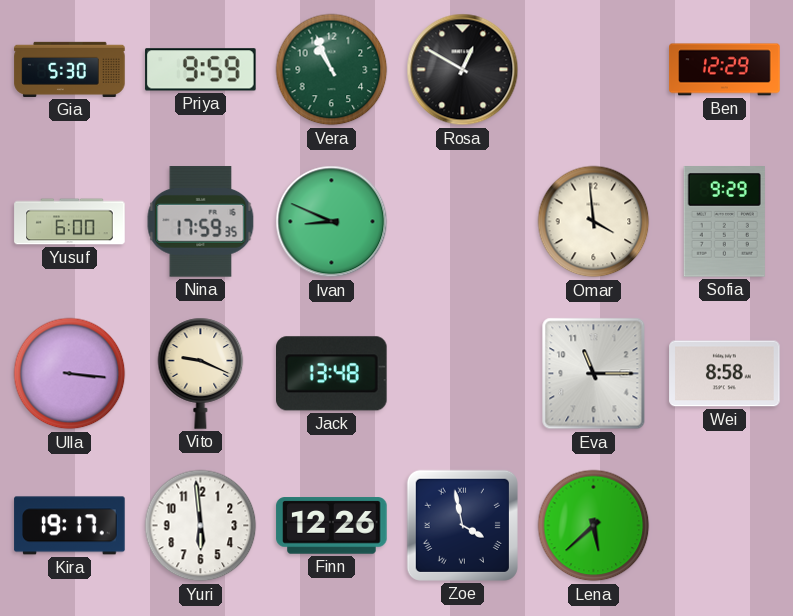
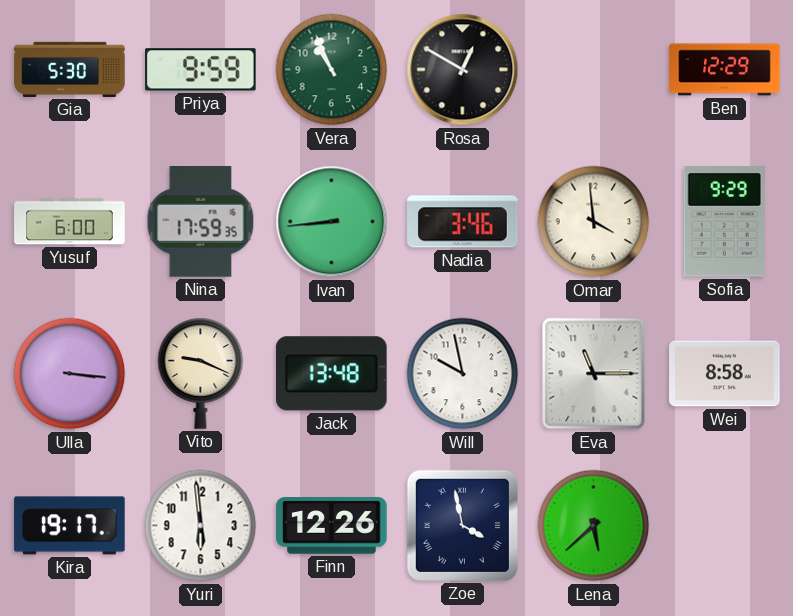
Ivan: 8:49 -> 8:44
Nadia: none -> 3:46
Will: none -> 9:58
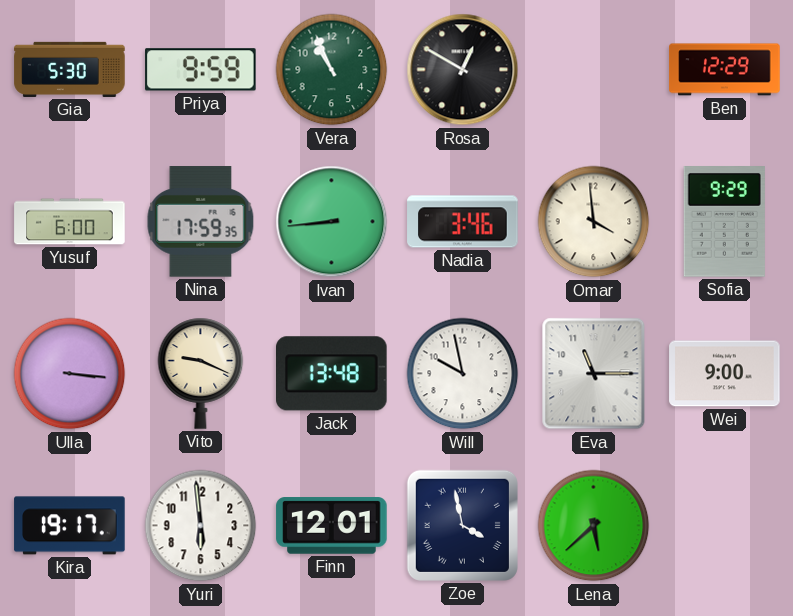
Wei: 8:58 -> 9:00
Finn: 12:26 -> 12:01
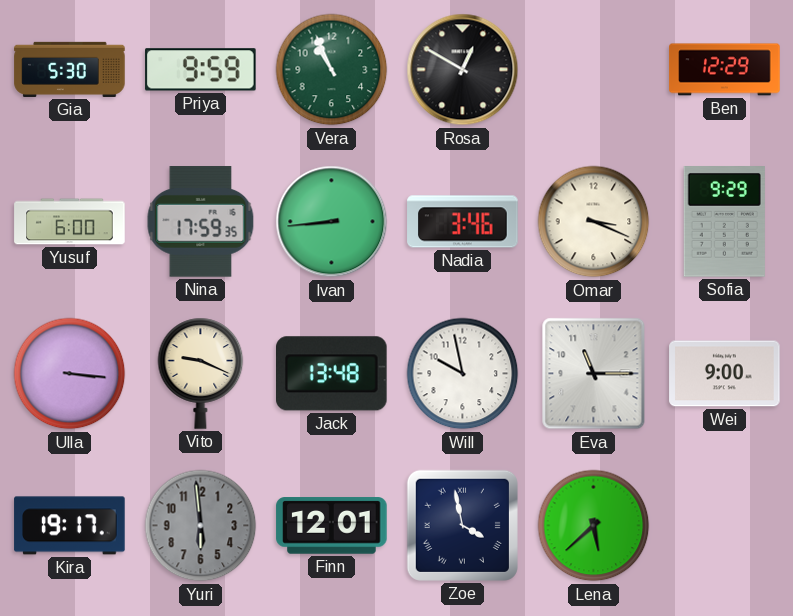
Omar: 3:59 -> 3:19
Yuri dial: white -> grey
